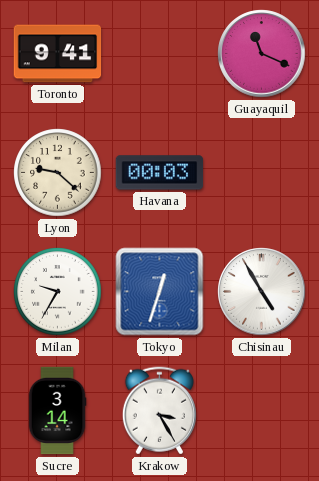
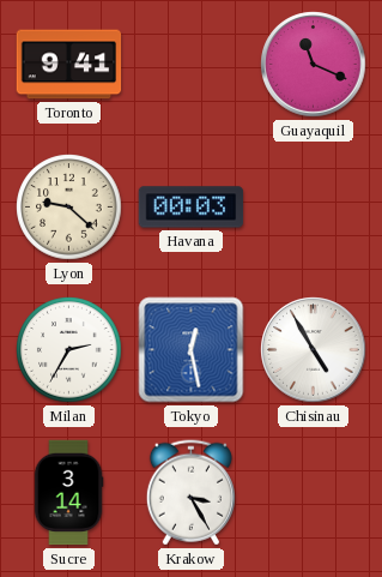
Milan: 9:35 -> 2:35
Tokyo: 12:33 -> 12:28
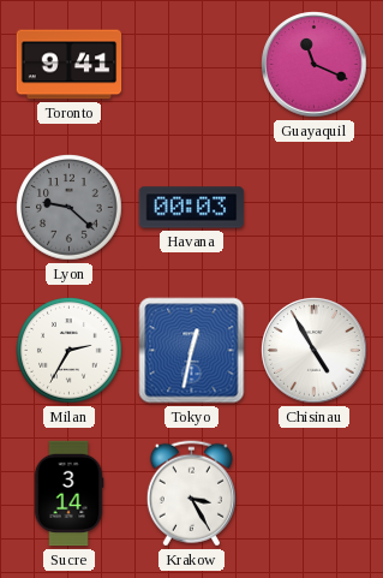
Lyon dial: cream -> grey
Tokyo: 12:28 -> 12:32
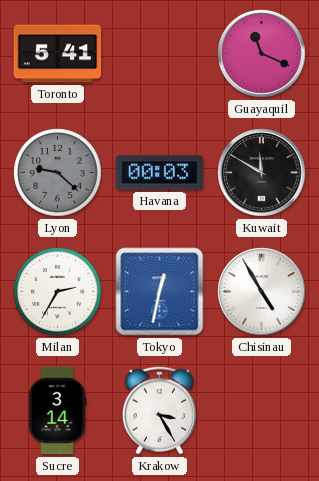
Toronto: 9:41 -> 5:41
Kuwait: none -> 11:50
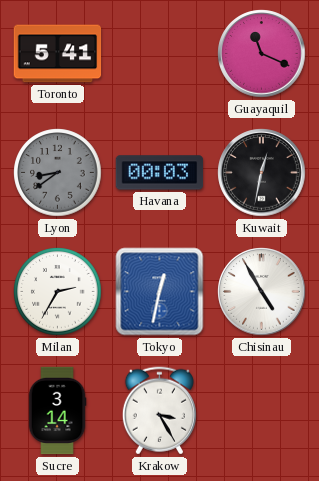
Lyon: 9:22 -> 8:39
Kuwait: 11:50 -> 12:32
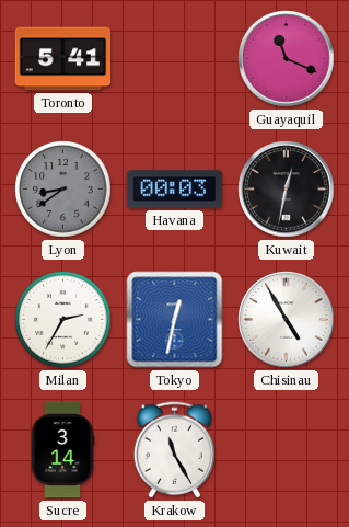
Krakow: 3:25 -> 11:25
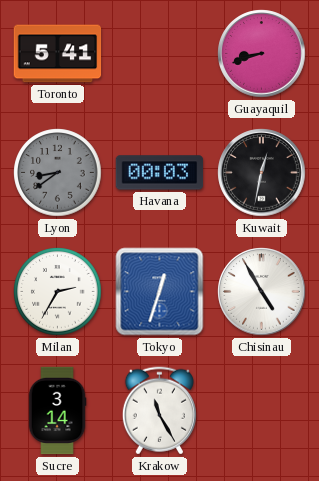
Guayaquil: 11:19 -> 8:42
Tokyo: 12:32 -> 12:33
